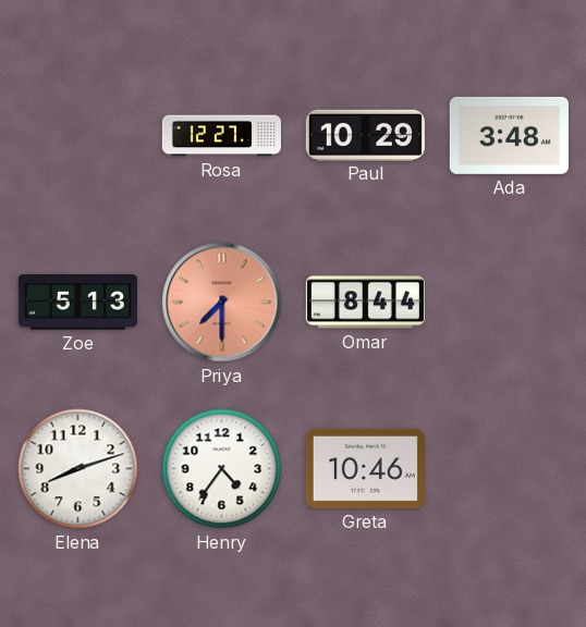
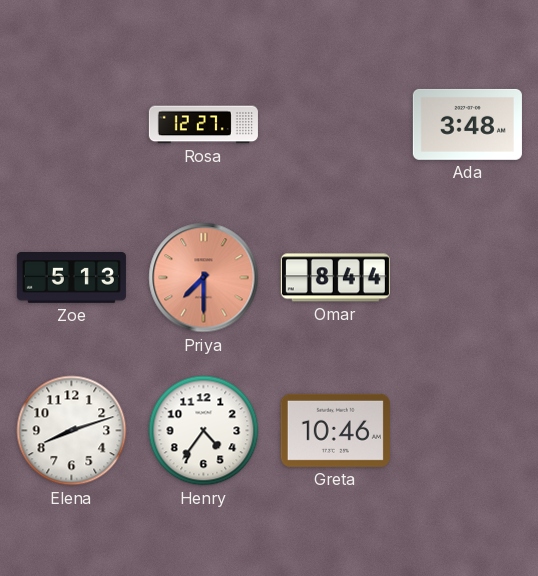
Paul: 10:29 -> none
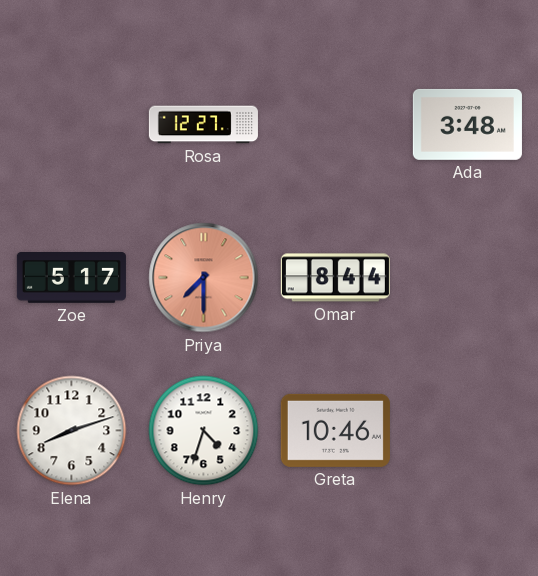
Zoe: 5:13 -> 5:17
Henry: 4:36 -> 4:33
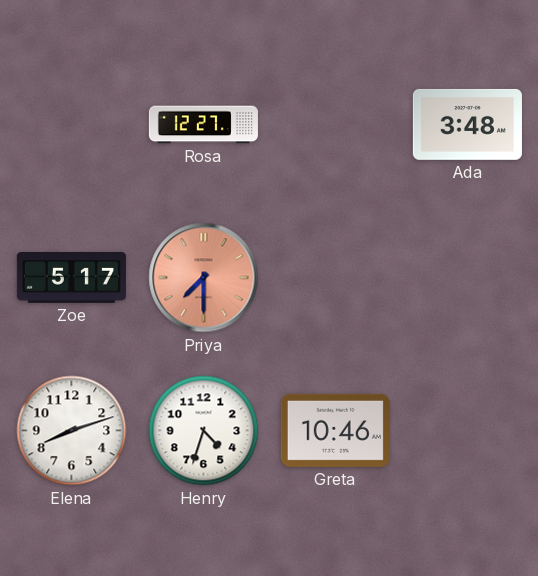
Omar: 8:44 -> none
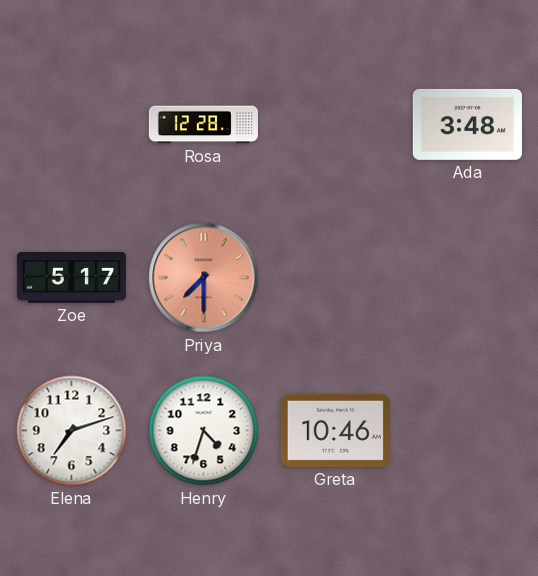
Rosa: 12:27 -> 12:28
Elena: 8:12 -> 7:12
